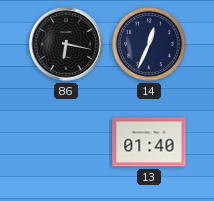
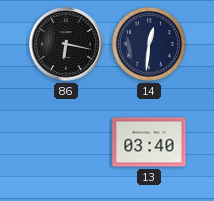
14: 12:34 -> 12:31
13: 01:40 -> 03:40
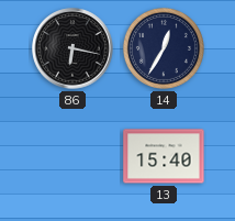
14: 12:31 -> 12:35
13: 03:40 -> 15:40
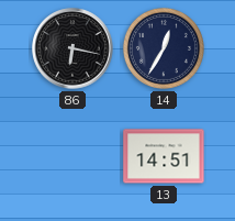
13: 15:40 -> 14:51
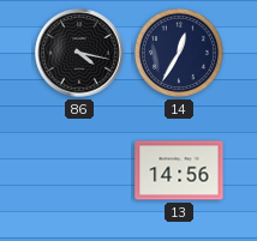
86: 6:17 -> 4:17
13: 14:51 -> 14:56
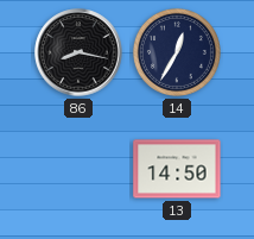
86: 4:17 -> 8:17
13: 14:56 -> 14:50
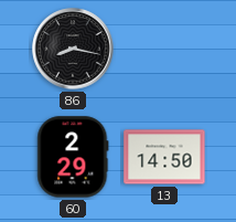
14: 12:35 -> none
60: none -> 2:29
